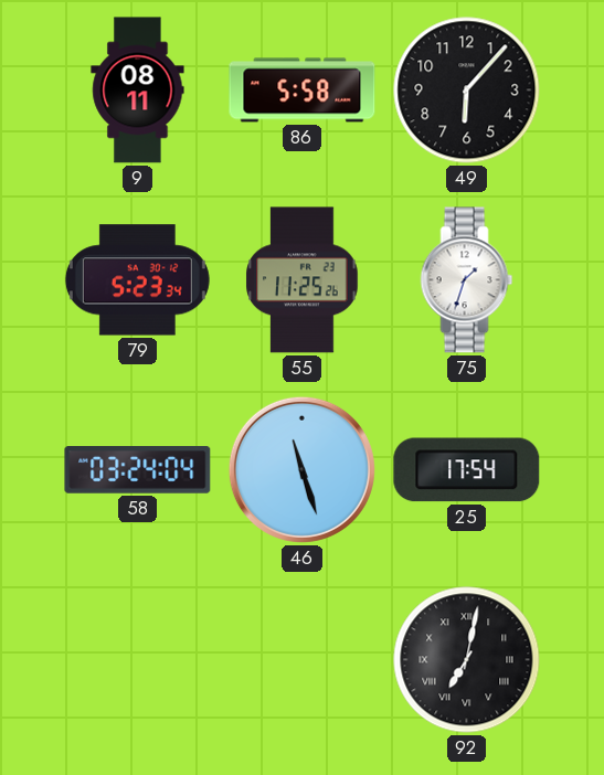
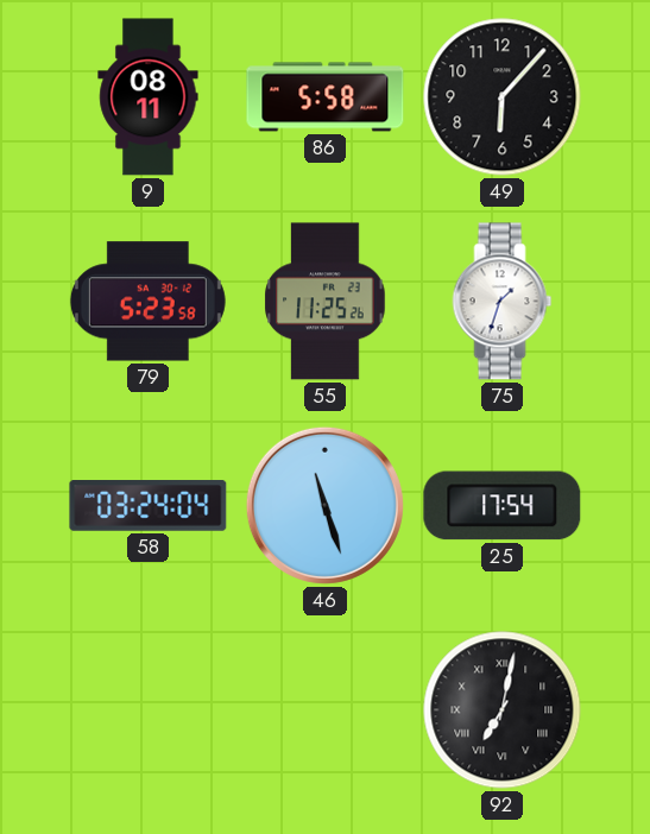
79: 5:23:34 -> 5:23:58
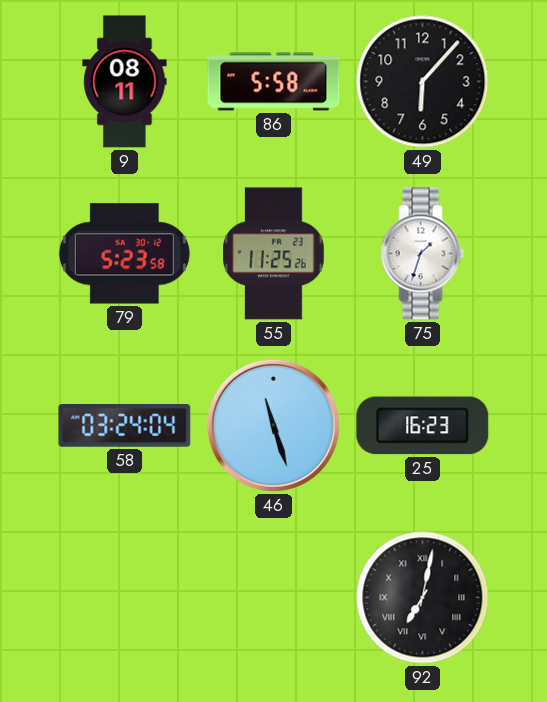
25: 17:54 -> 16:23
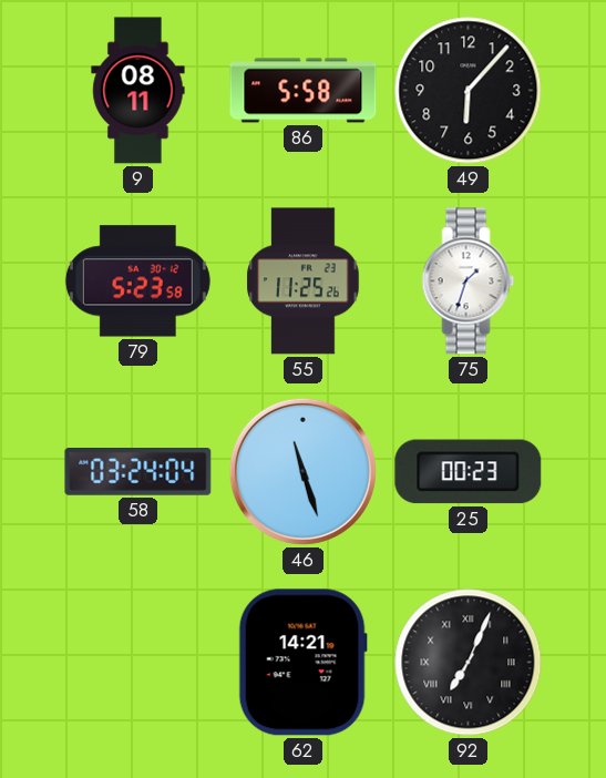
25: 16:23 -> 00:23
62: none -> 14:21
92: 7:02 -> 7:04
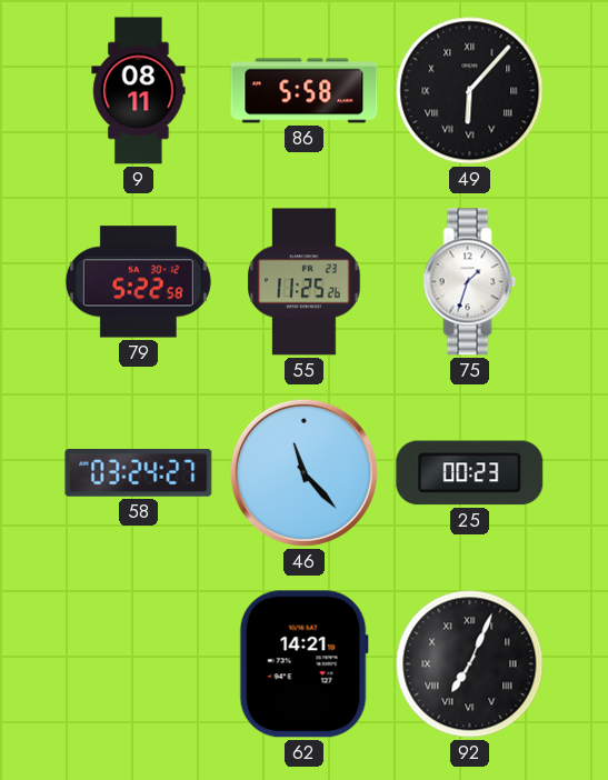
49 numerals: Arabic -> Roman
79: 5:23 -> 5:22
58: 03:24:04 -> 03:24:27
46: 11:27 -> 11:23
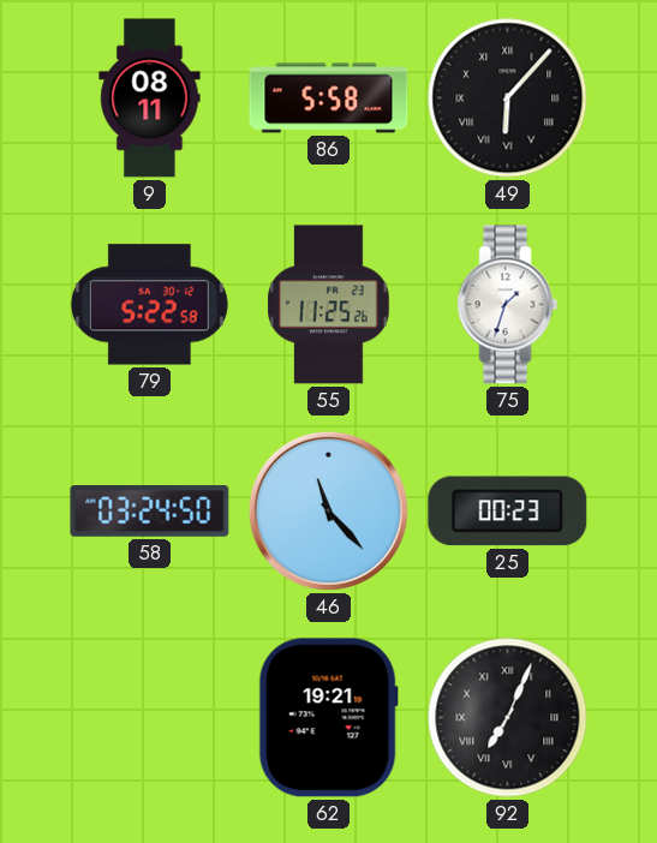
58: 03:24:27 -> 03:24:50
62: 14:21 -> 19:21
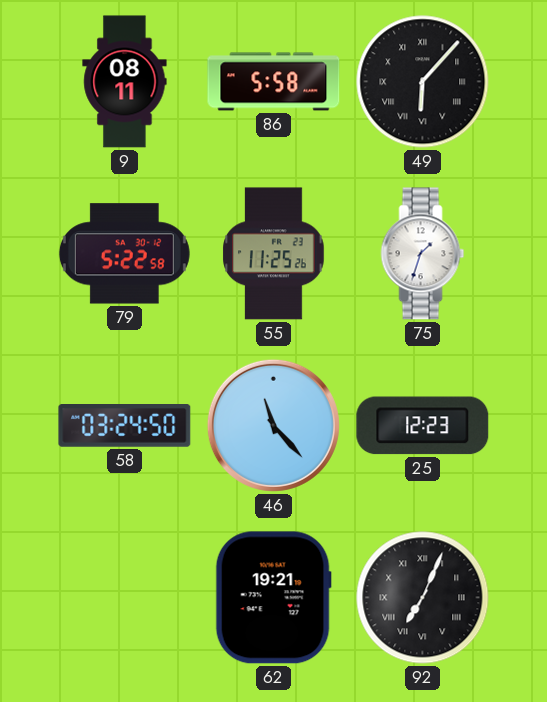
25: 00:23 -> 12:23
